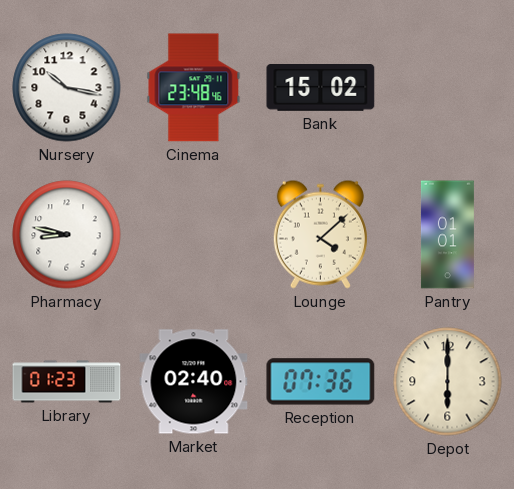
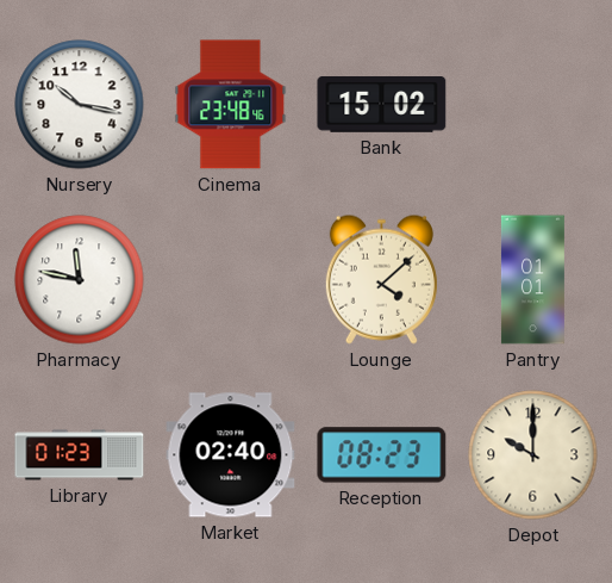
Pharmacy: 8:47 -> 11:47
Reception: 07:36 -> 08:23
Depot: 6:00 -> 10:00
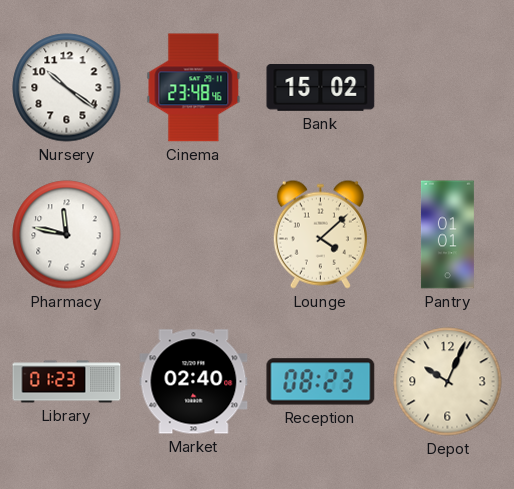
Nursery: 10:17 -> 10:21
Depot: 10:00 -> 10:04
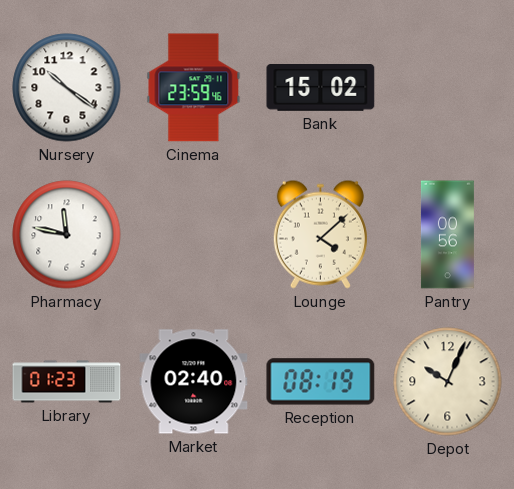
Cinema: 23:48 -> 23:59
Pantry: 01:01 -> 00:56
Reception: 08:23 -> 08:19
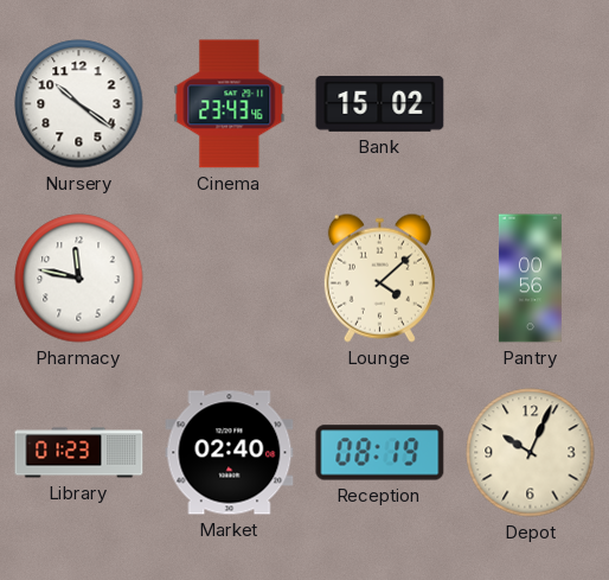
Cinema: 23:59 -> 23:43
